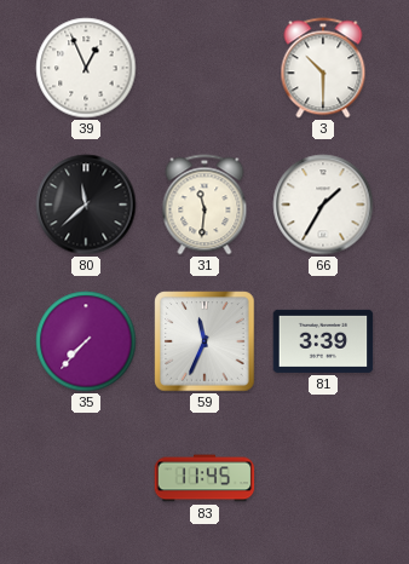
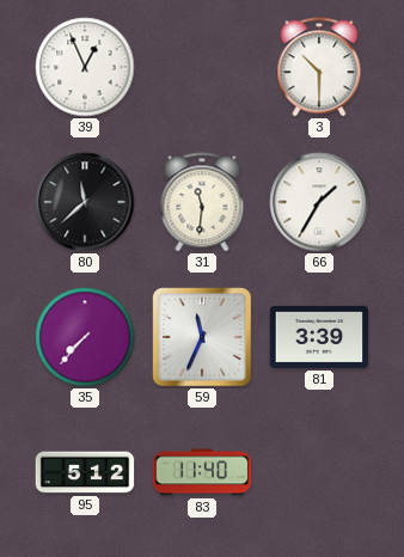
95: none -> 5:12
83: 11:45 -> 11:40
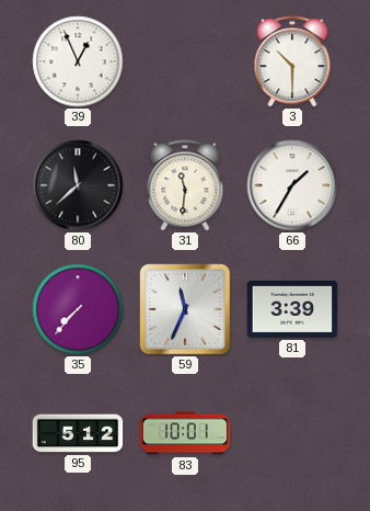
83: 11:40 -> 10:01
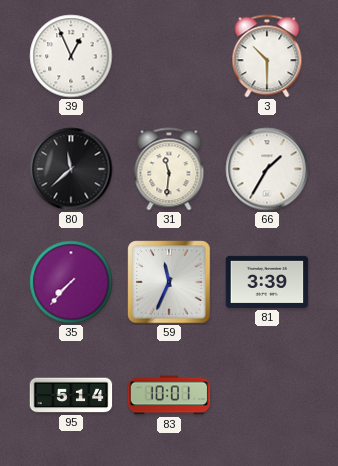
95: 5:12 -> 5:14
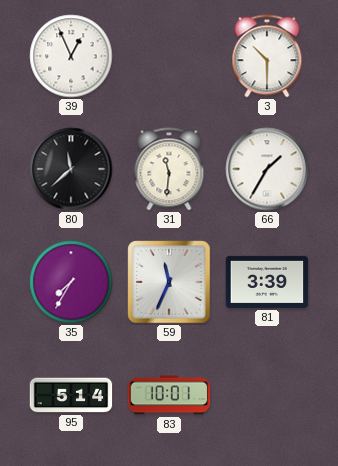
35: 7:37 -> 7:35
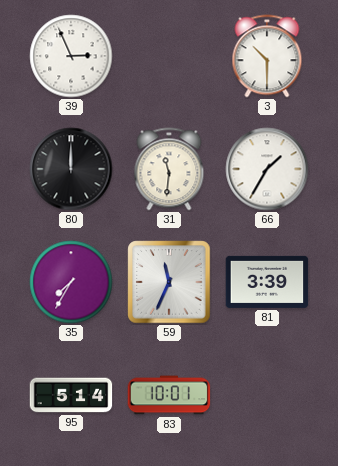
39: 12:56 -> 2:56
80: 11:38 -> 12:00
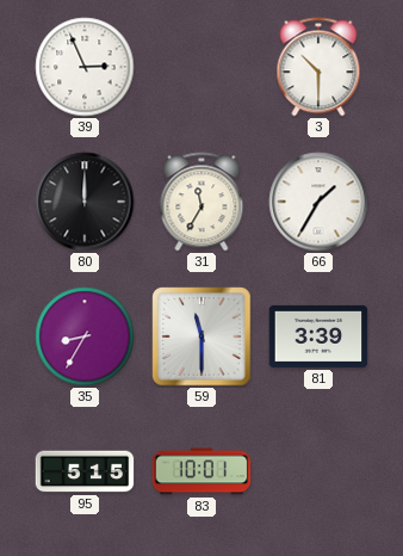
31: 11:31 -> 11:35
35: 7:35 -> 8:35
59: 11:34 -> 11:30
95: 5:14 -> 5:15
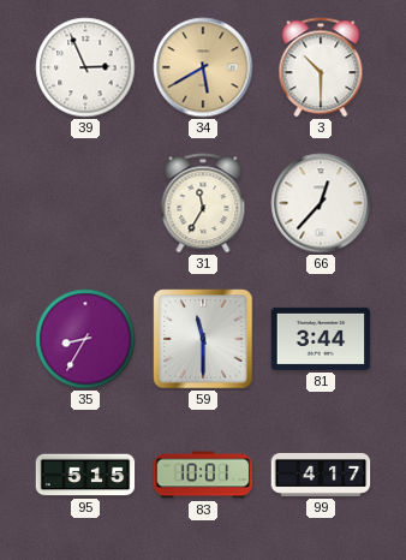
34: none -> 5:40
80: 12:00 -> none
66: 1:35 -> 12:37
81: 3:39 -> 3:44
99: none -> 4:17
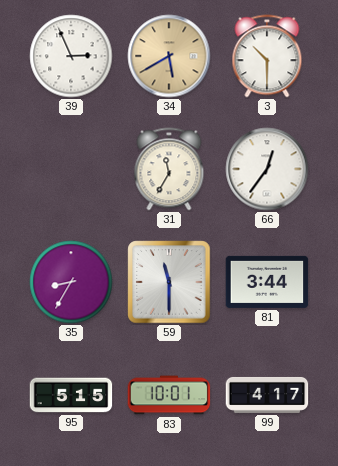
66: 12:37 -> 12:36
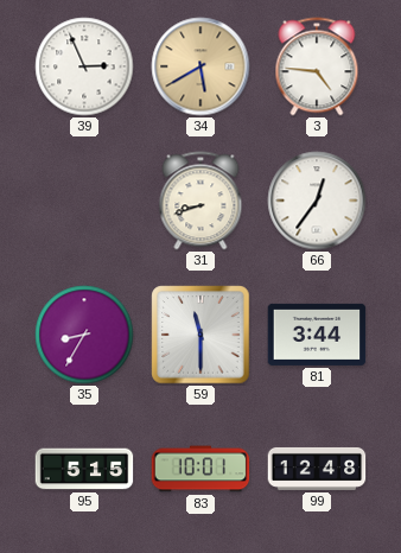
3: 10:30 -> 4:46
31: 11:35 -> 8:42
99: 4:17 -> 12:48
